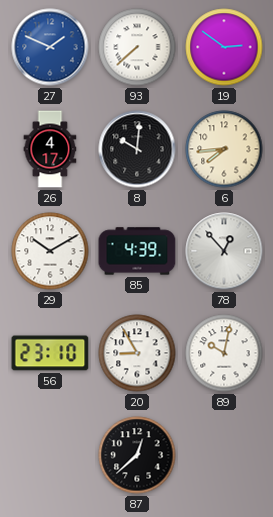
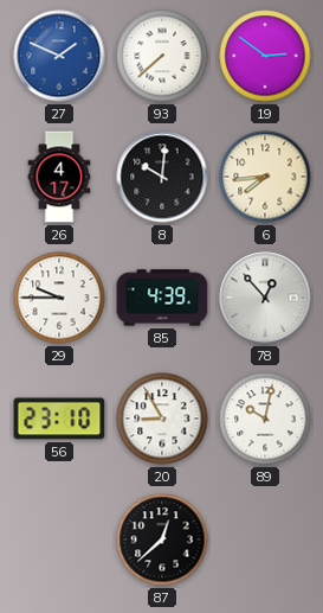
29: 10:10 -> 9:45
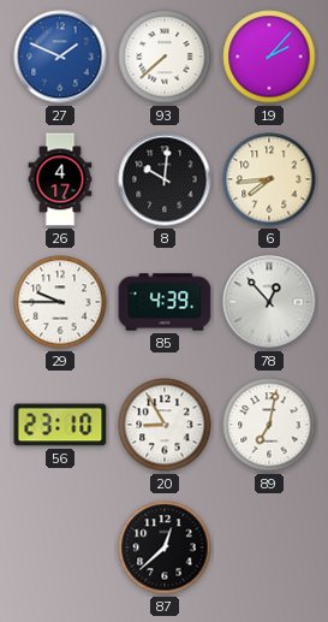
19: 2:51 -> 2:07
89: 10:02 -> 7:02
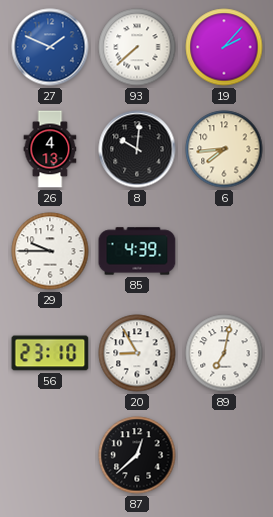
26: 4:17 -> 4:13
78: 12:53 -> none
